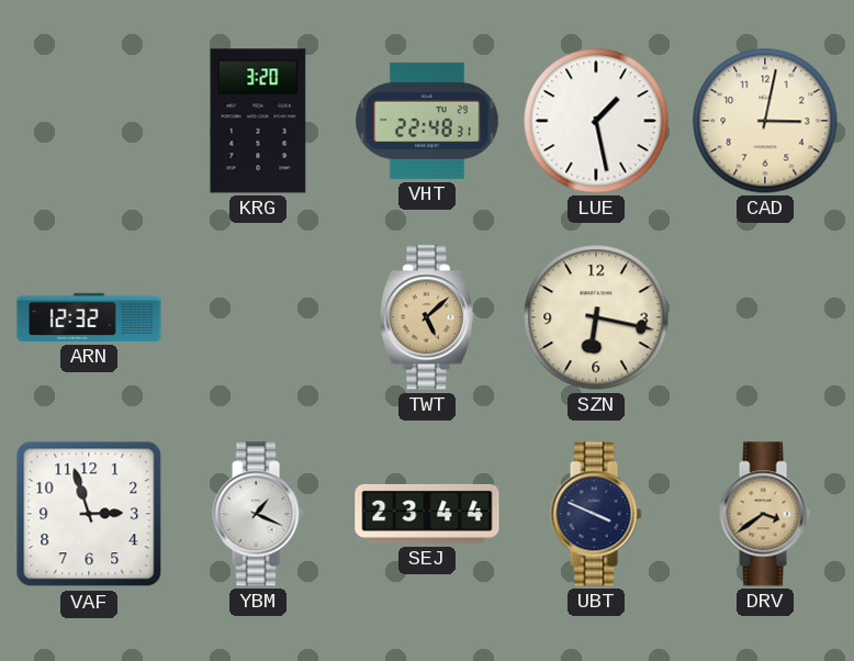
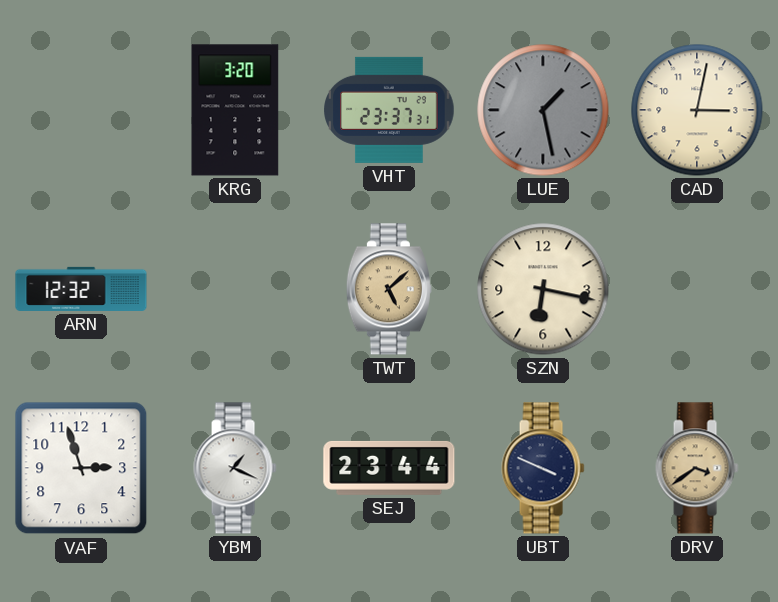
VHT: 22:48 -> 23:37
LUE dial: white -> grey
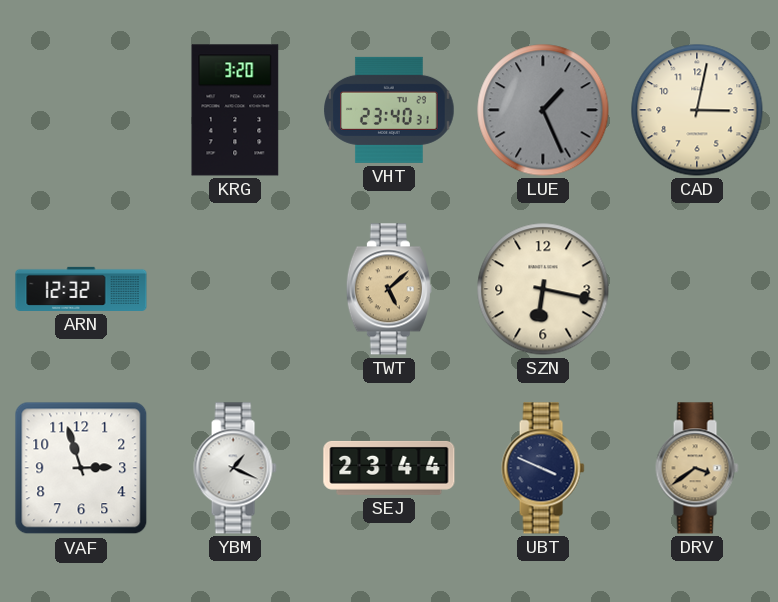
VHT: 23:37 -> 23:40
LUE: 1:28 -> 1:26
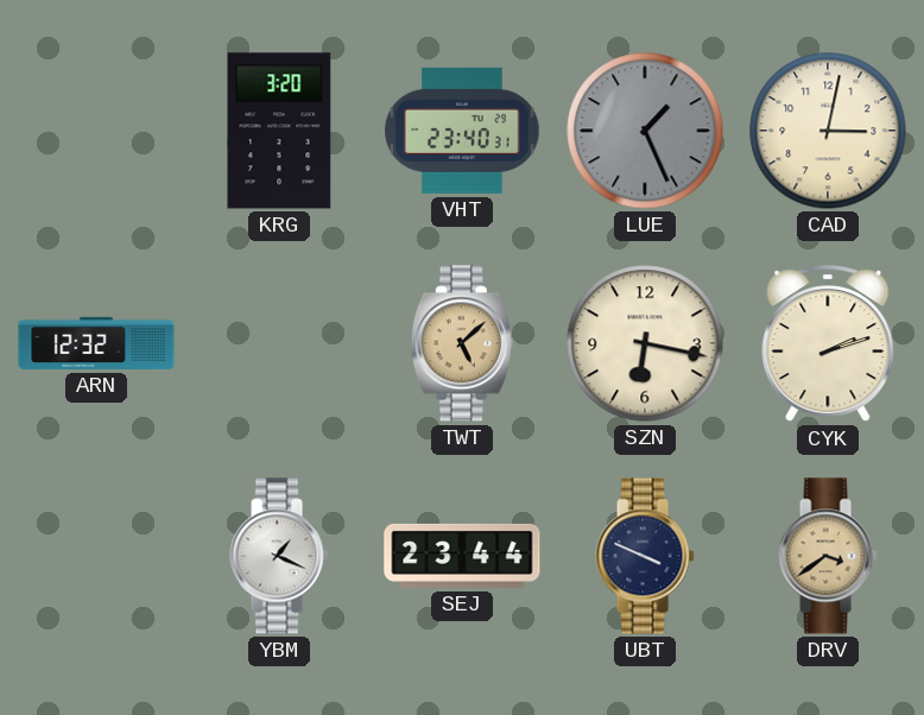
CYK: none -> 2:12
VAF: 2:57 -> none
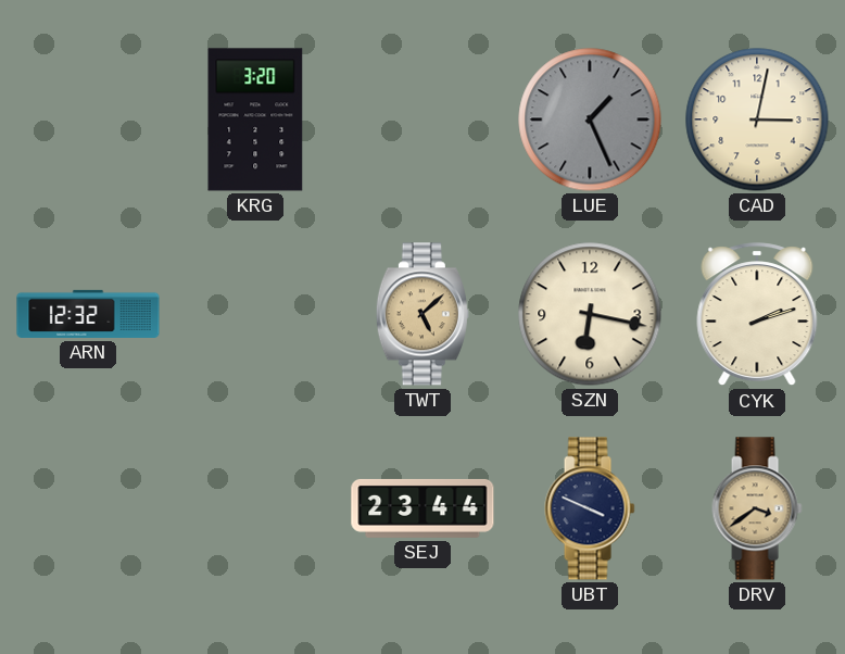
VHT: 23:40 -> none
YBM: 1:19 -> none
